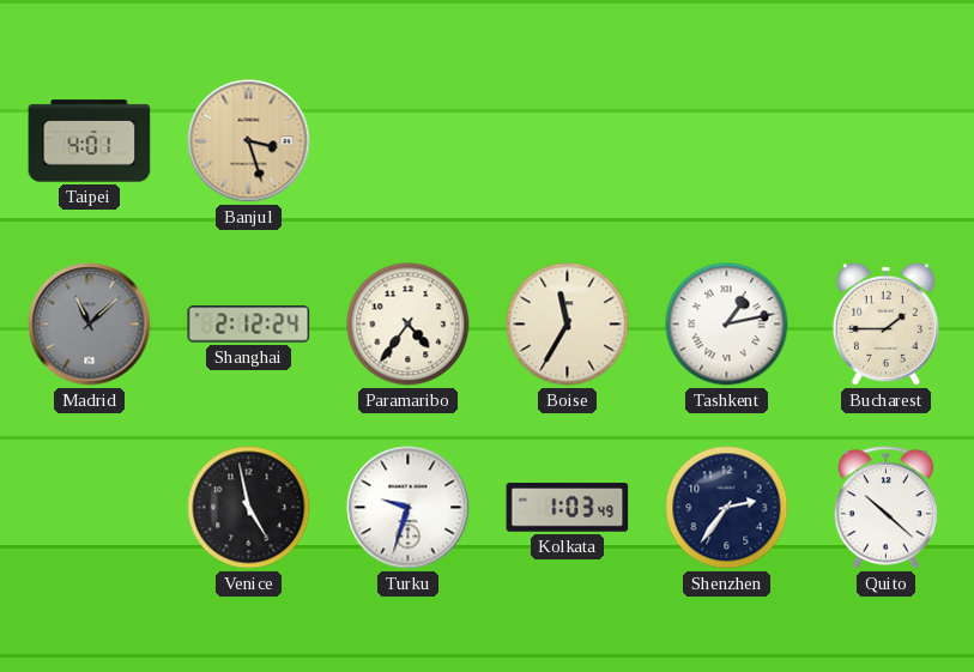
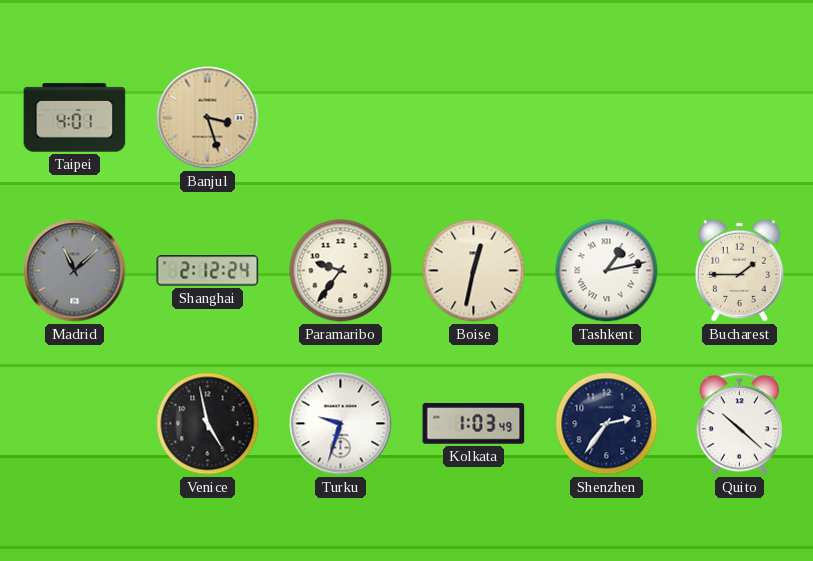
Paramaribo: 4:36 -> 9:36
Boise: 11:35 -> 12:32
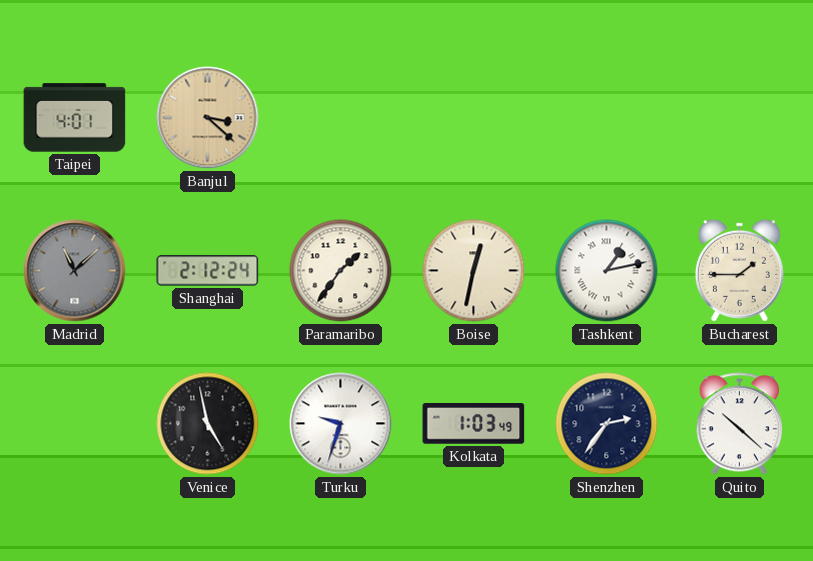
Banjul: 3:27 -> 3:22
Paramaribo: 9:36 -> 1:36
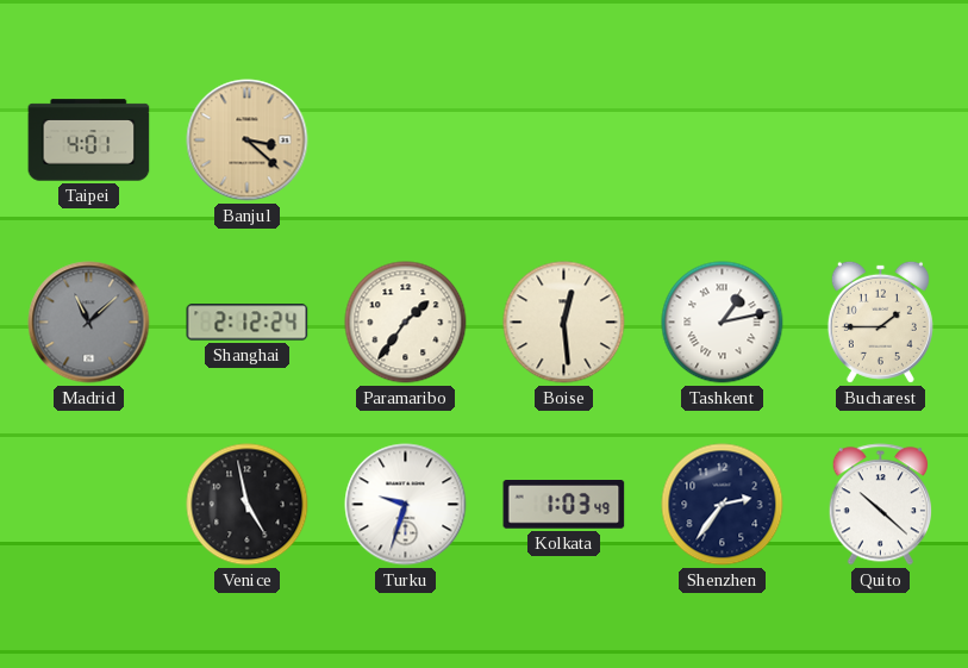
Boise: 12:32 -> 12:29
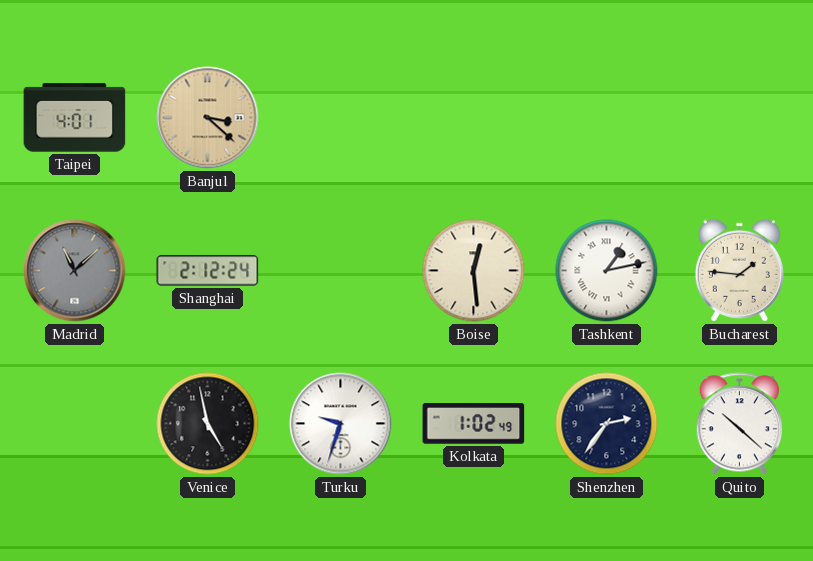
Paramaribo: 1:36 -> none
Bucharest: 1:45 -> 1:46
Kolkata: 1:03 -> 1:02
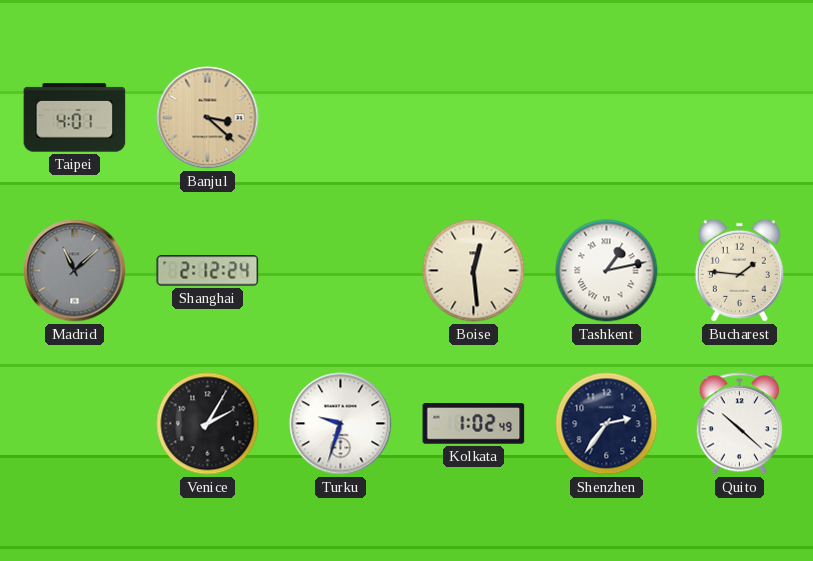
Venice: 4:58 -> 2:05
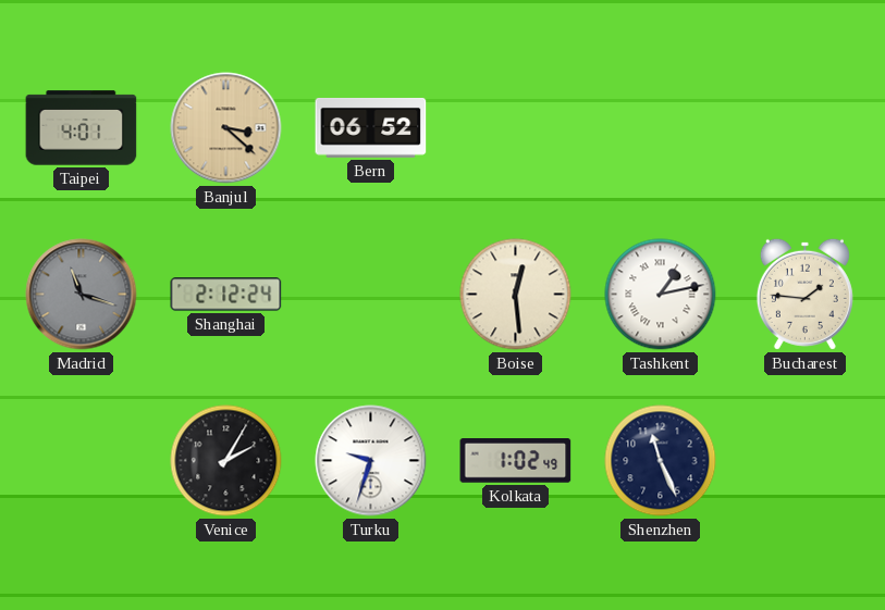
Bern: none -> 06:52
Madrid: 11:08 -> 11:18
Shenzhen: 2:36 -> 11:26
Quito: 10:22 -> none
